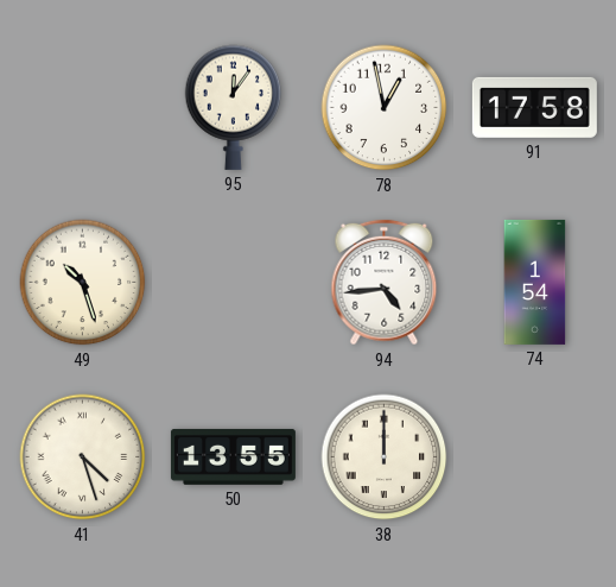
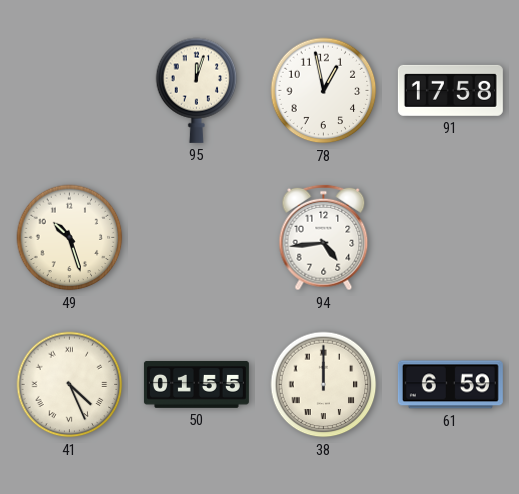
95: 12:06 -> 12:03
74: 1:54 -> none
41: 4:27 -> 4:26
50: 13:55 -> 01:55
61: none -> 6:59
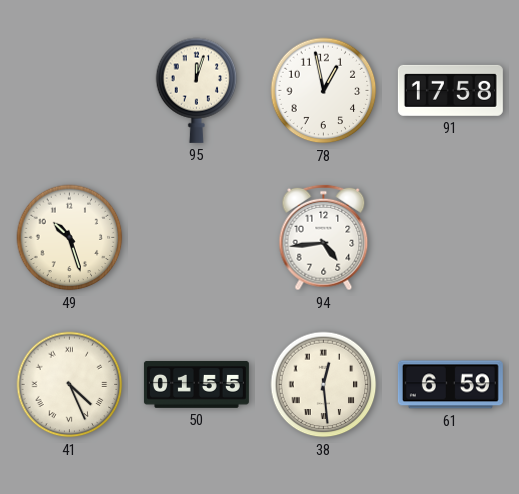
38: 12:00 -> 12:29
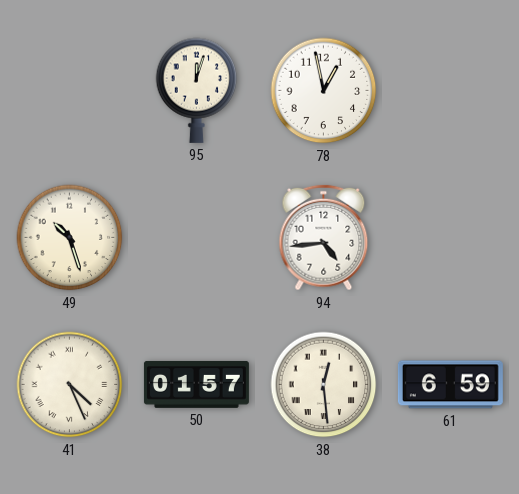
91: 17:58 -> none
50: 01:55 -> 01:57
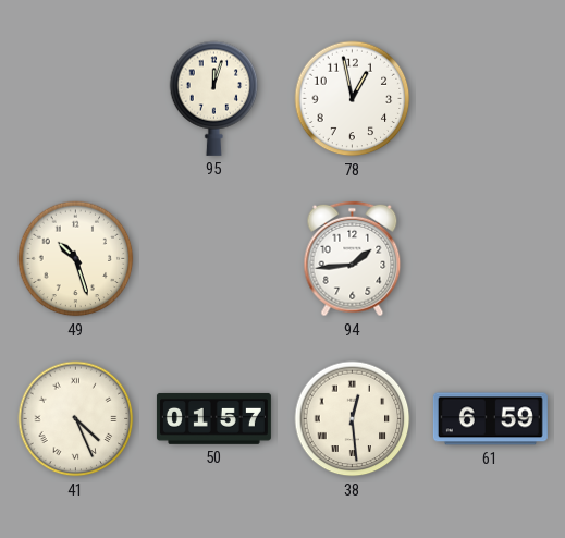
94: 4:44 -> 1:44
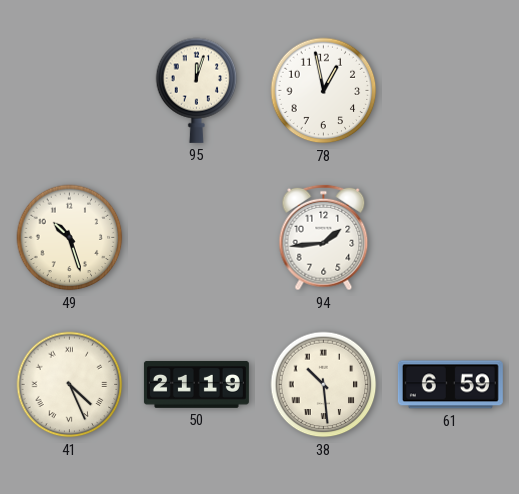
50: 01:57 -> 21:19
38: 12:29 -> 10:29
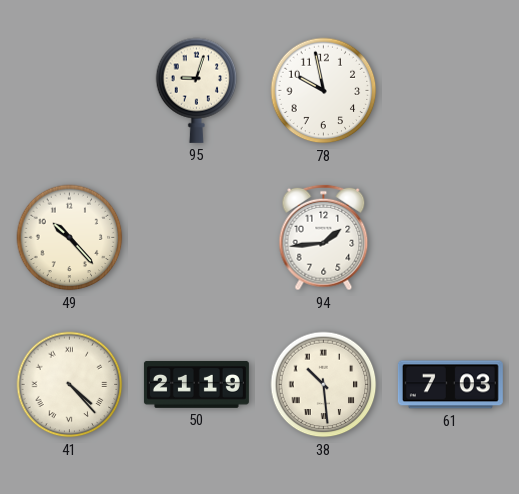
95: 12:03 -> 9:03
78: 12:58 -> 9:58
49: 10:27 -> 10:23
41: 4:26 -> 4:23
61: 6:59 -> 7:03
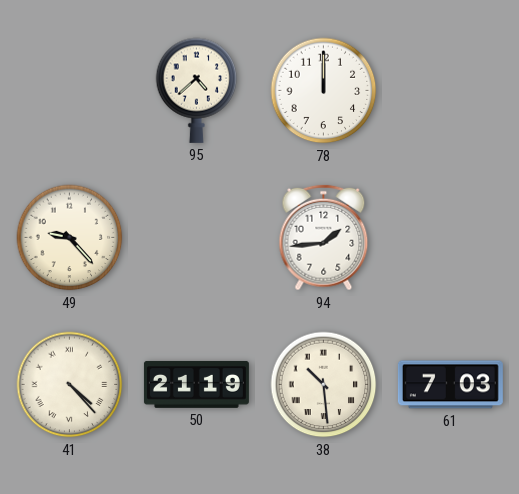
95: 9:03 -> 4:38
78: 9:58 -> 12:00
49: 10:23 -> 9:23
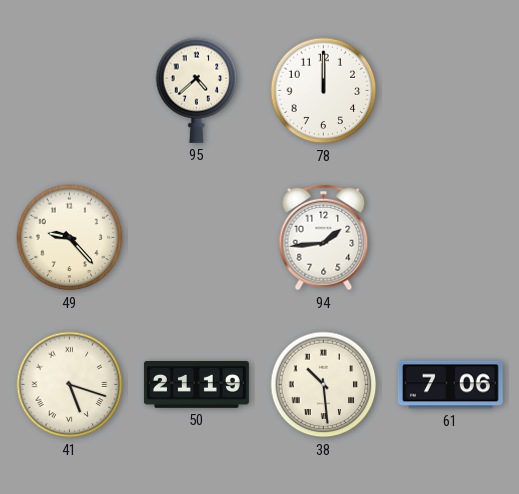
41: 4:23 -> 5:18
61: 7:03 -> 7:06
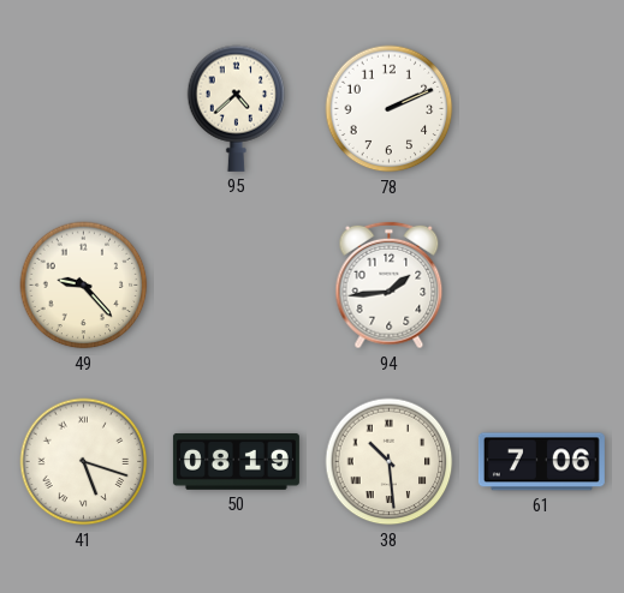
78: 12:00 -> 2:11
50: 21:19 -> 08:19
